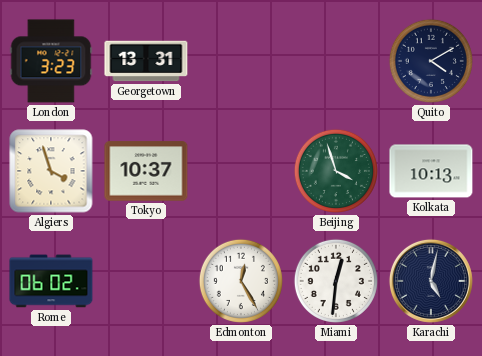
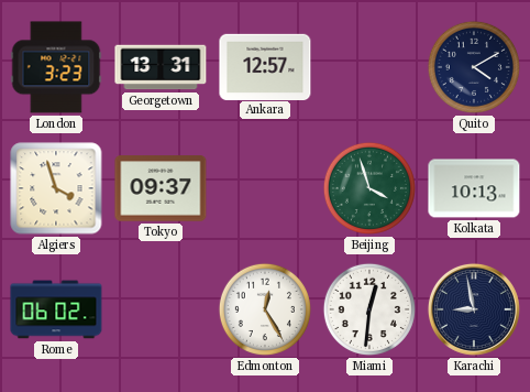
Ankara: none -> 12:57
Tokyo: 10:37 -> 09:37
Karachi: 5:02 -> 8:58
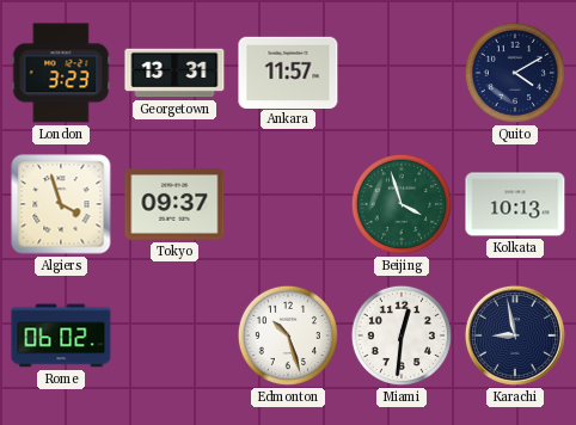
Ankara: 12:57 -> 11:57
Edmonton: 12:25 -> 10:27
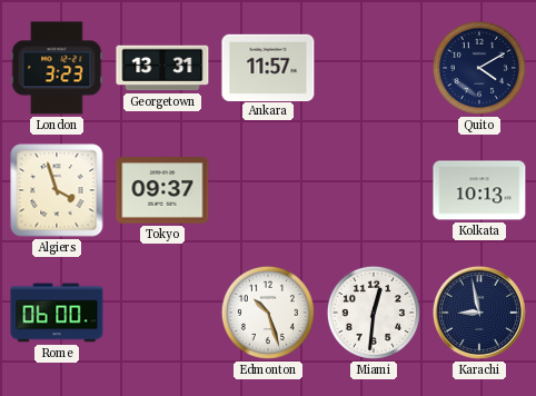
Beijing: 3:57 -> none
Rome: 06:02 -> 06:00
